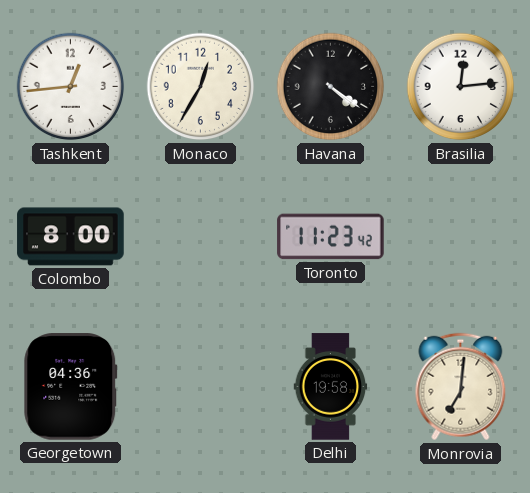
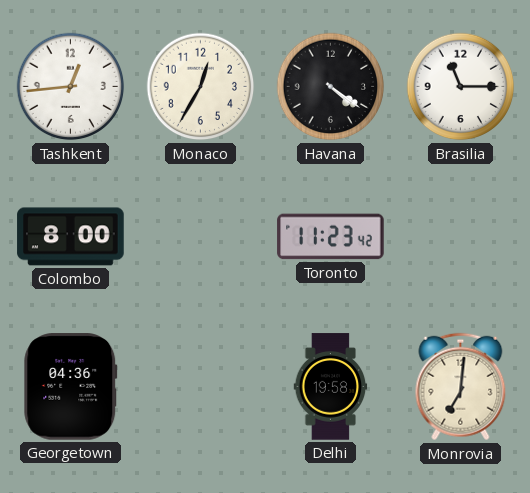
Brasilia: 12:14 -> 11:15
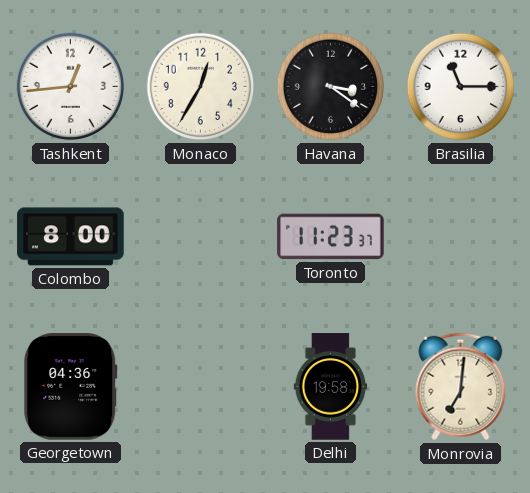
Havana: 4:21 -> 3:21
Toronto: 11:23:42 -> 11:23:37
